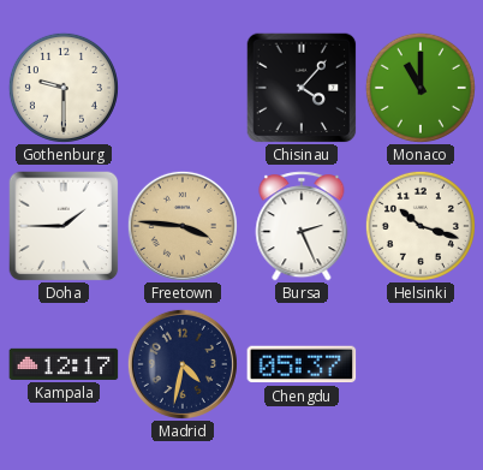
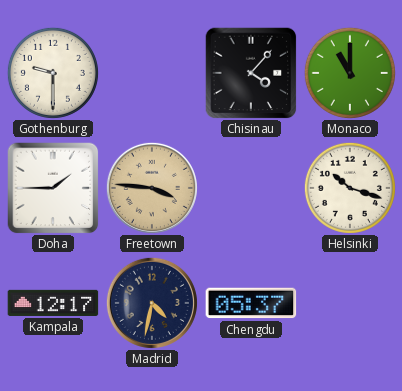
Bursa: 2:26 -> none
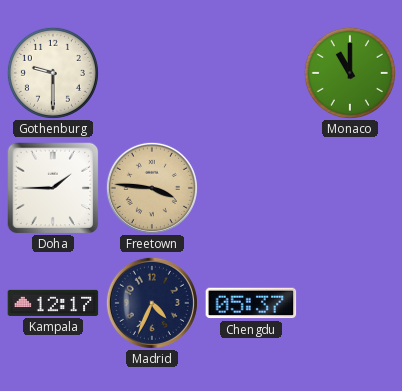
Chisinau: 4:07 -> none
Helsinki: 10:18 -> none
Madrid: 4:32 -> 4:34
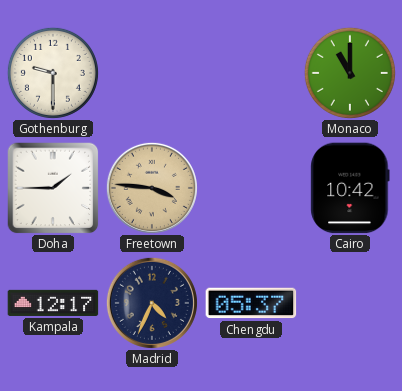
Cairo: none -> 10:42
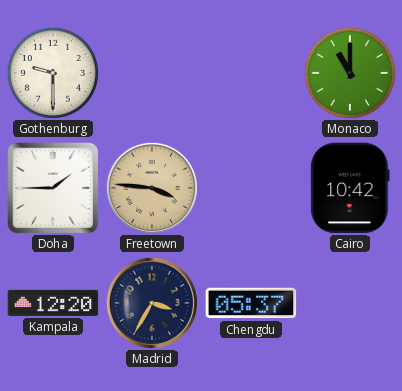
Kampala: 12:17 -> 12:20
Madrid: 4:34 -> 3:35
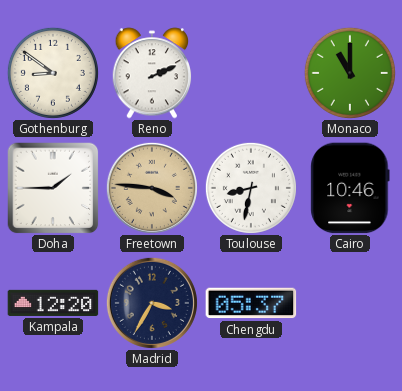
Gothenburg: 9:30 -> 8:51
Reno: none -> 2:11
Toulouse: none -> 8:32
Cairo: 10:42 -> 10:46
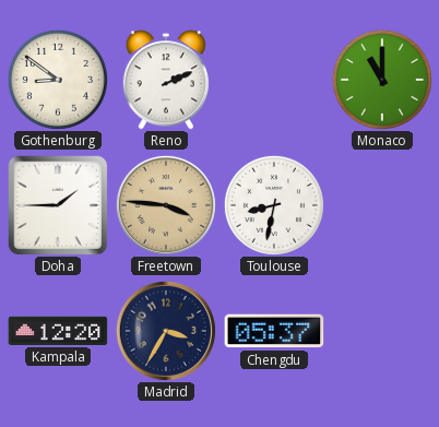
Cairo: 10:46 -> none
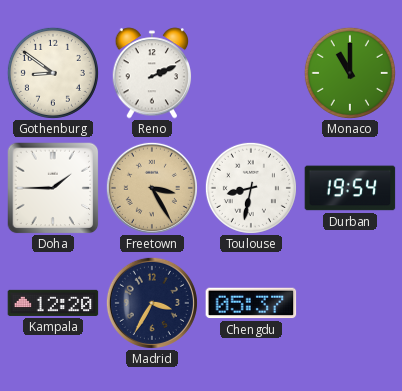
Freetown: 3:46 -> 3:25
Durban: none -> 19:54
